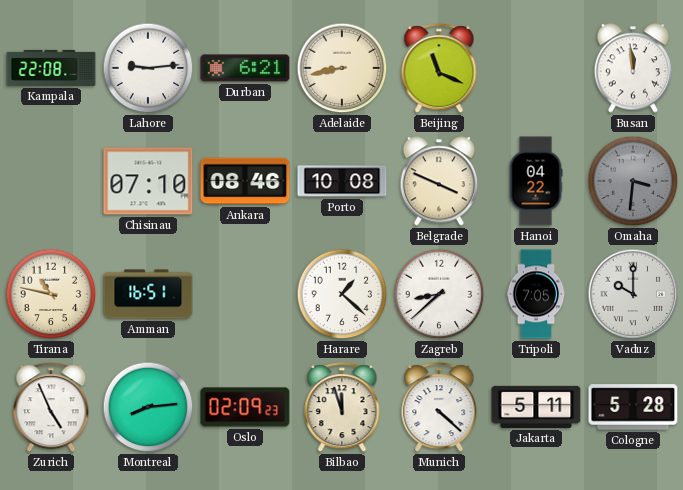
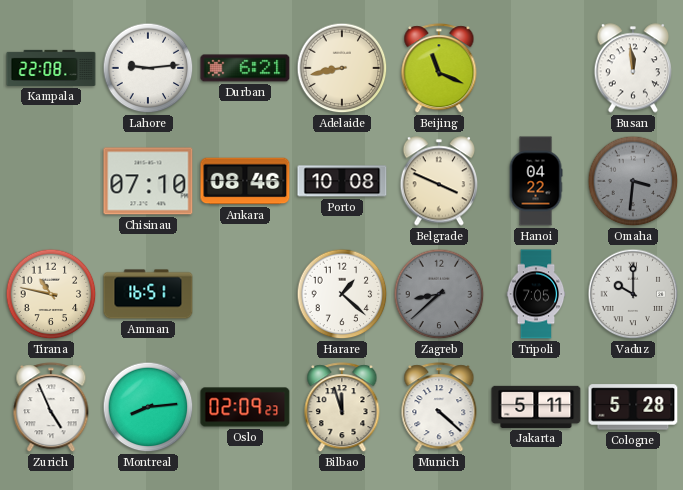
Zagreb dial: white -> grey
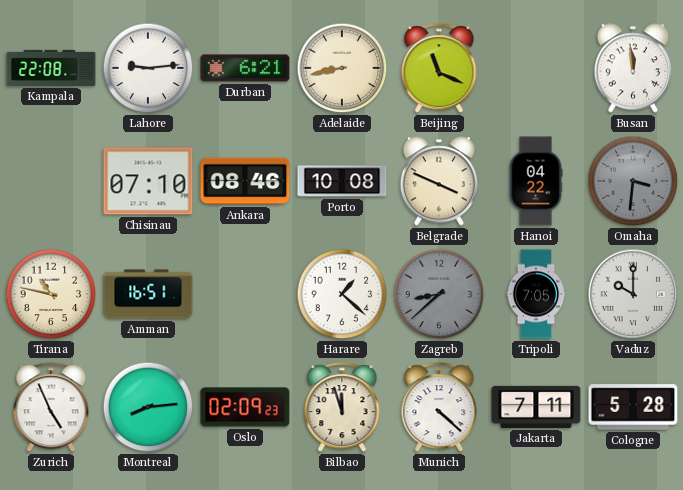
Jakarta: 5:11 -> 7:11
